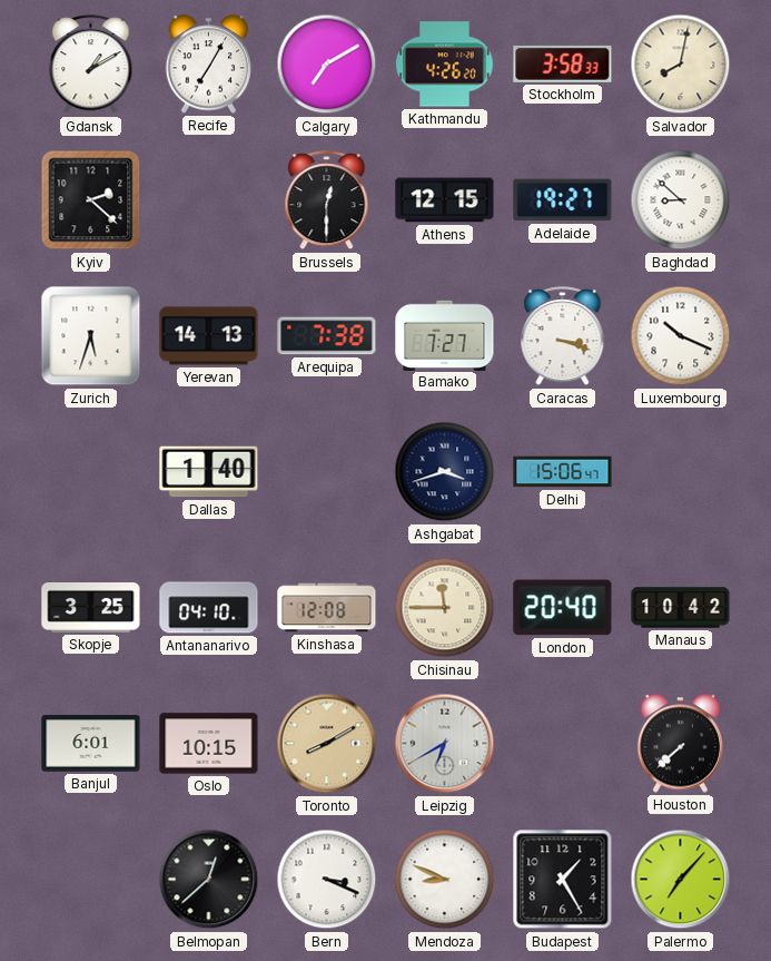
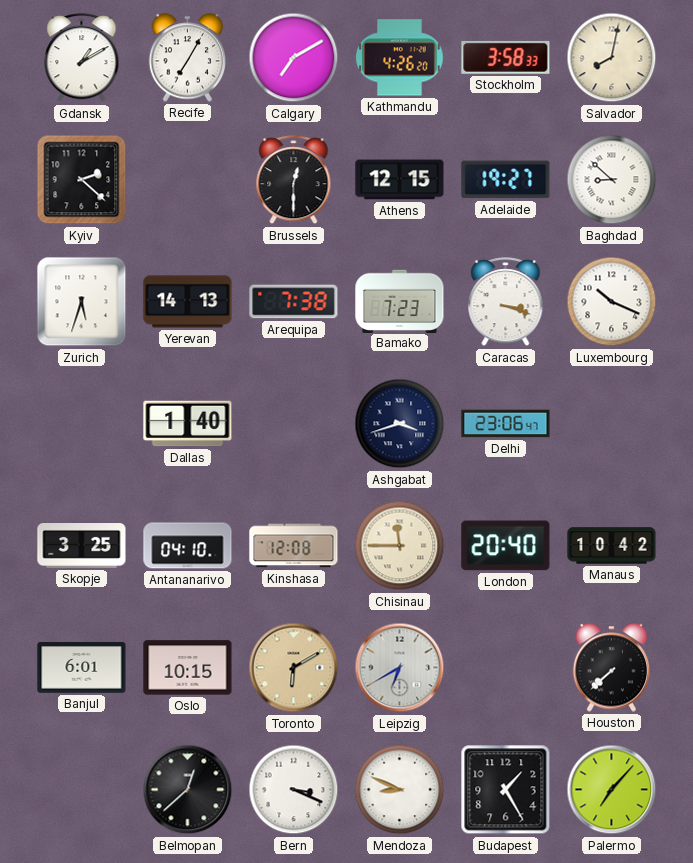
Bamako: 7:27 -> 7:23
Delhi: 15:06 -> 23:06
Toronto: 8:10 -> 6:10
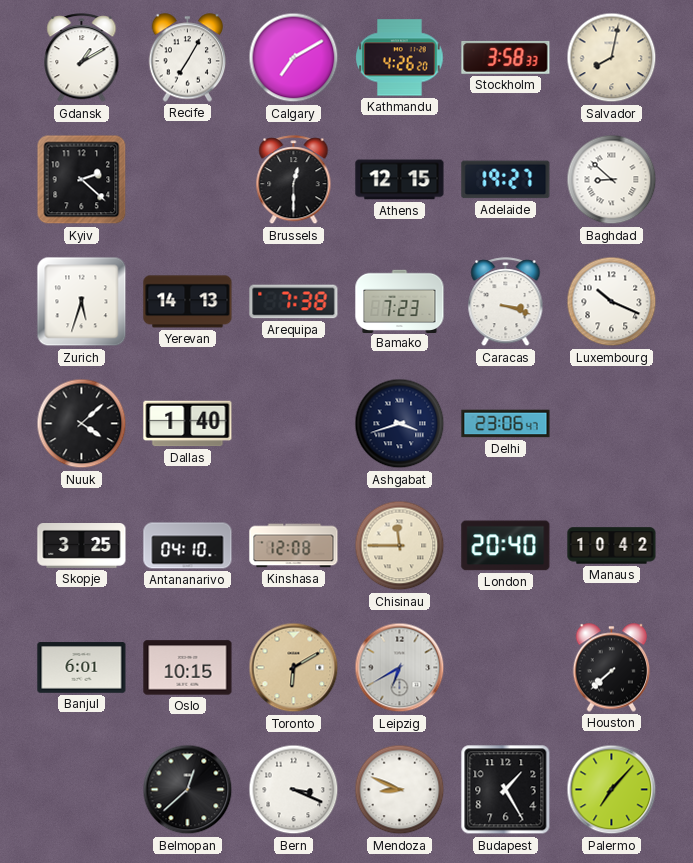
Nuuk: none -> 4:08
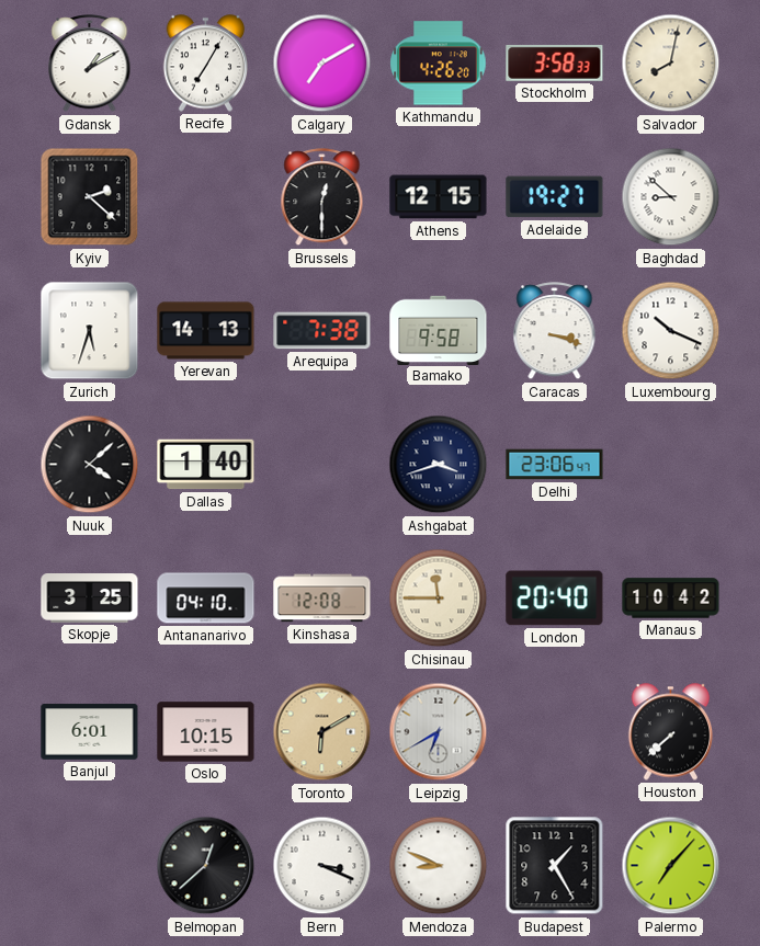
Bamako: 7:23 -> 9:58
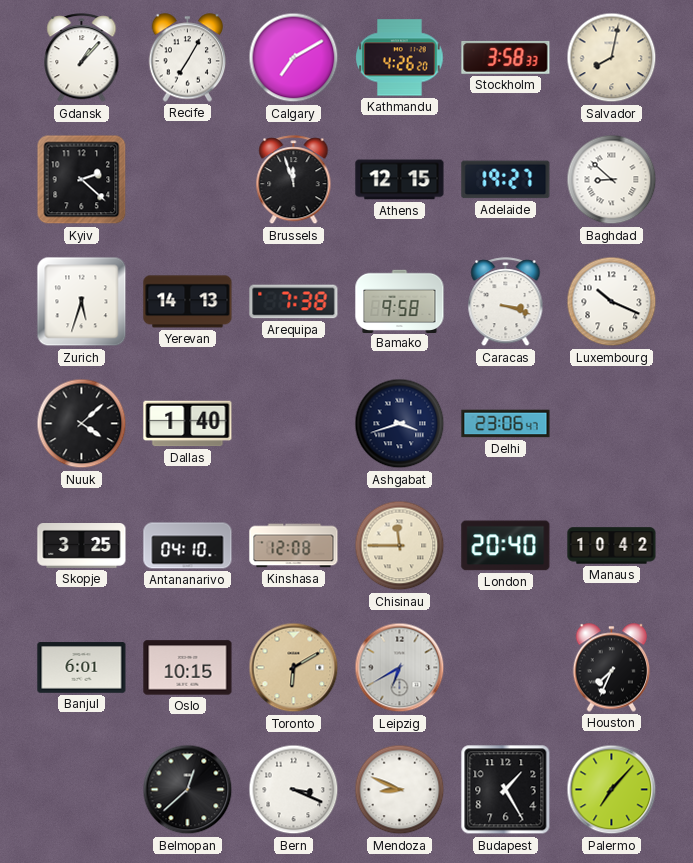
Gdansk: 1:10 -> 1:07
Brussels: 12:30 -> 11:57
Houston: 7:38 -> 7:34
